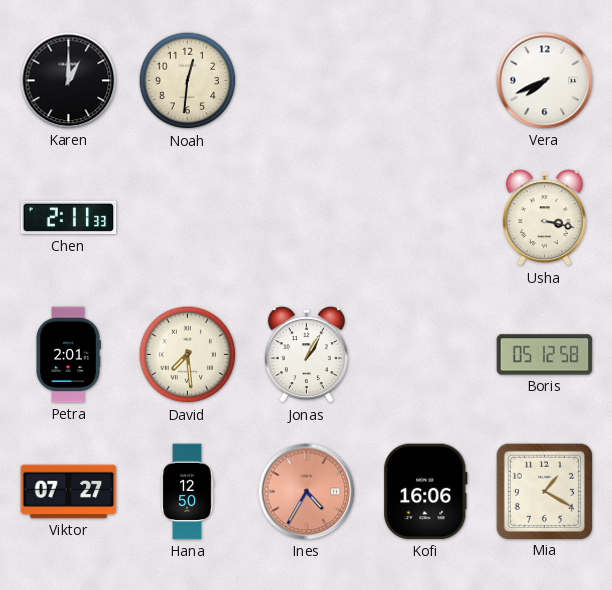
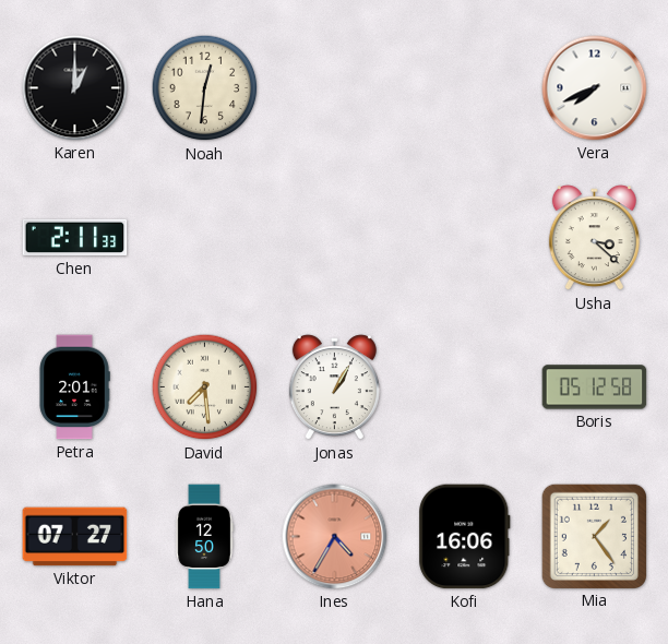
Usha: 3:17 -> 3:22
Mia: 1:20 -> 1:24
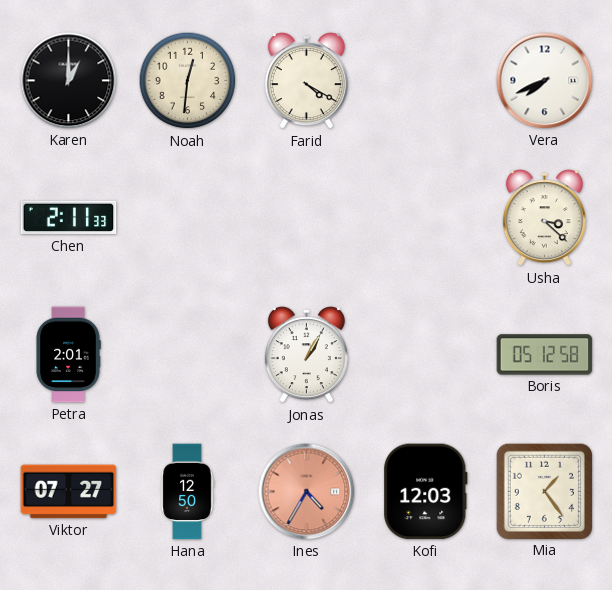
Farid: none -> 4:20
David: 7:29 -> none
Kofi: 16:06 -> 12:03
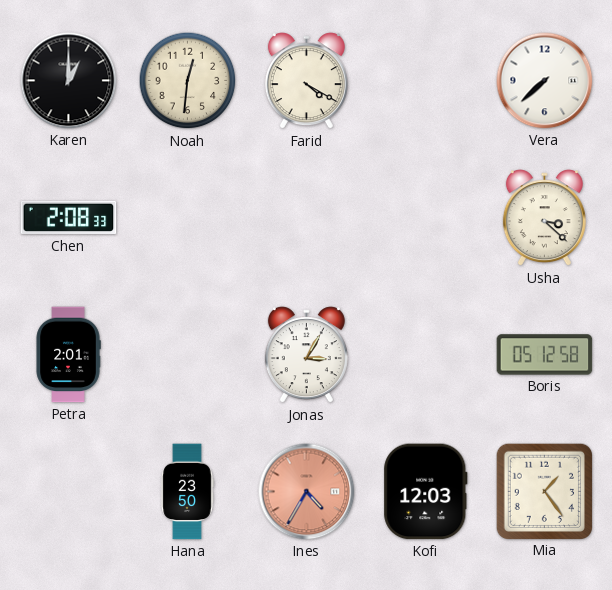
Vera: 7:41 -> 7:38
Chen: 2:11 -> 2:08
Jonas: 1:05 -> 3:05
Viktor: 07:27 -> none
Hana: 12:50 -> 23:50
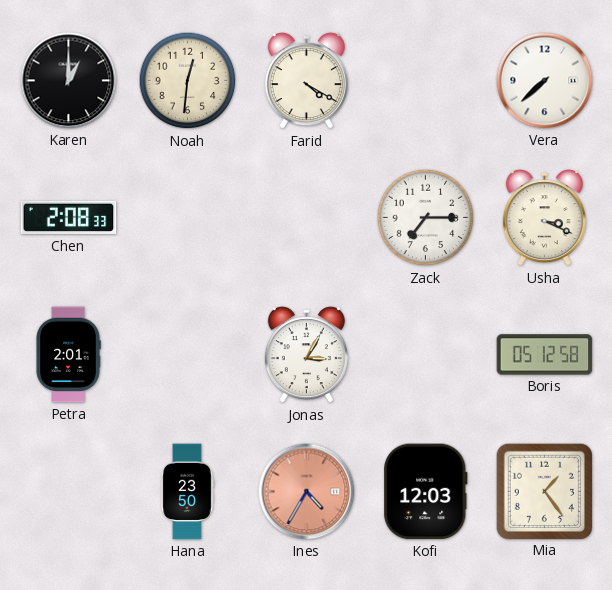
Zack: none -> 7:15
Usha: 3:22 -> 3:19
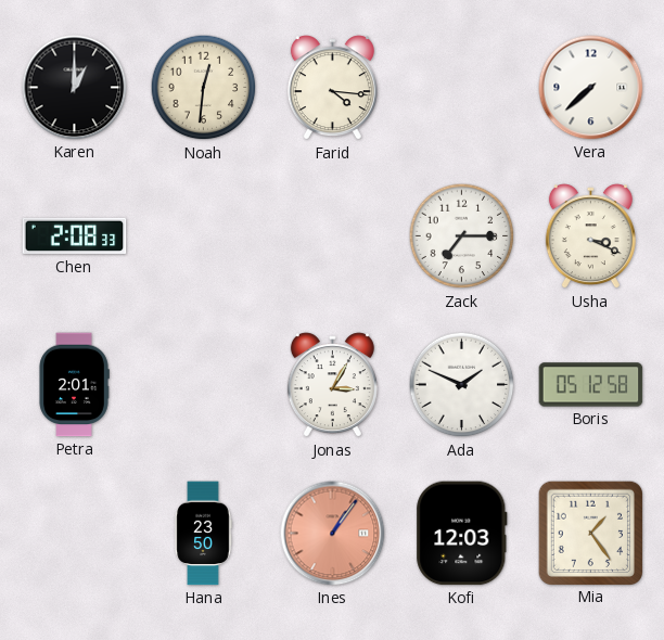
Farid: 4:20 -> 4:16
Ada: none -> 1:49
Ines: 4:35 -> 1:06
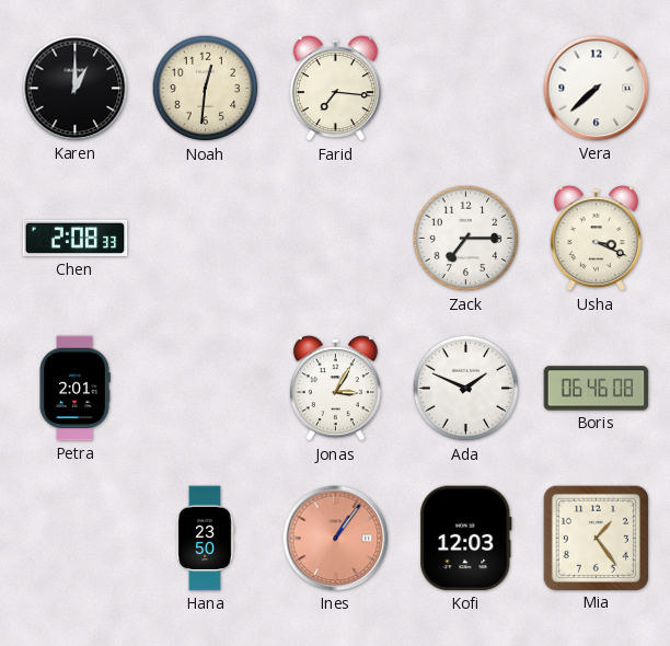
Farid: 4:16 -> 7:16
Boris: 05:12 -> 06:46
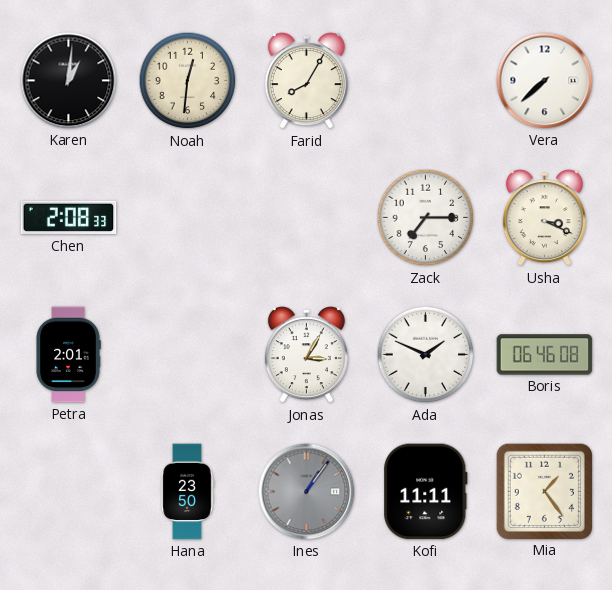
Karen: 1:00 -> 1:01
Farid: 7:16 -> 8:05
Ines dial: salmon -> grey
Kofi: 12:03 -> 11:11
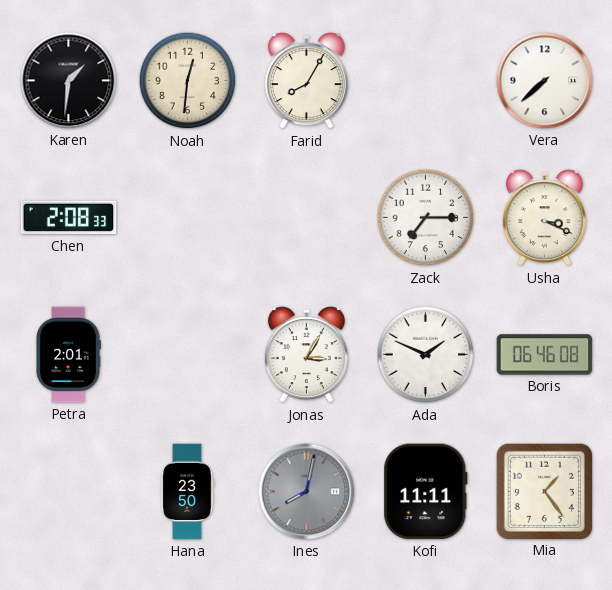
Karen: 1:01 -> 1:31
Ines: 1:06 -> 8:02
